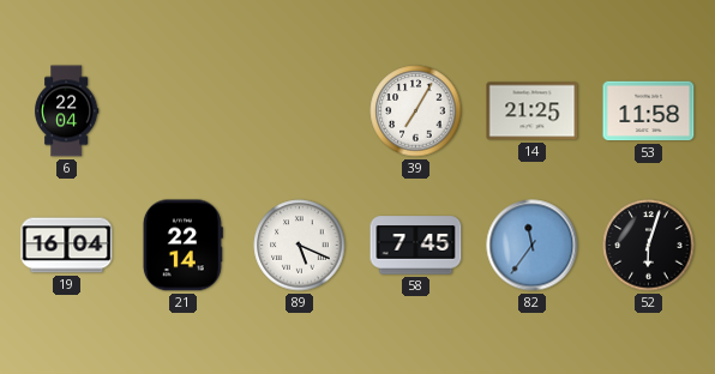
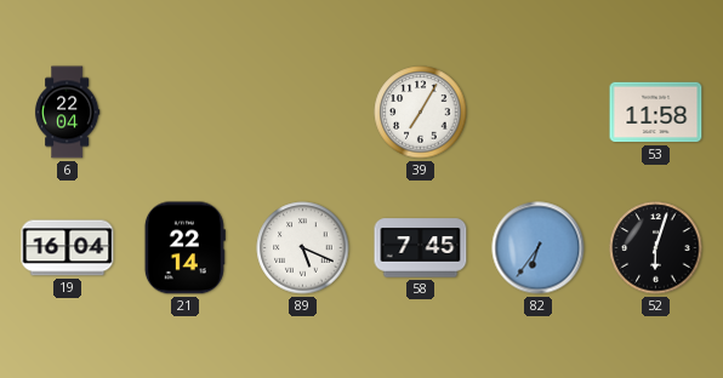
14: 21:25 -> none
82: 11:36 -> 6:36
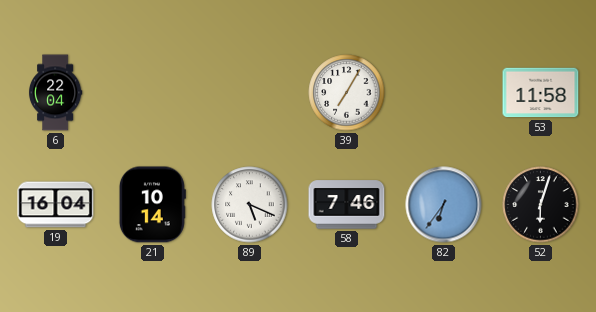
21: 22:14 -> 10:14
58: 7:45 -> 7:46
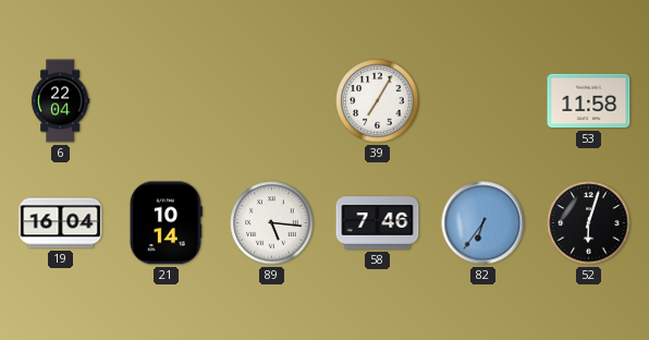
89: 5:19 -> 5:16
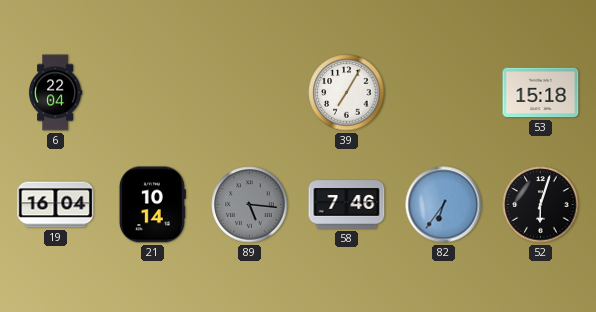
53: 11:58 -> 15:18
89 dial: white -> grey
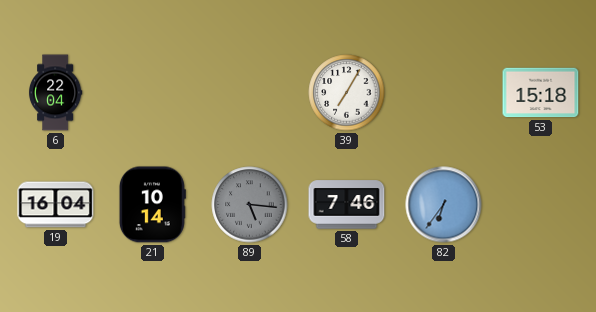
52: 6:03 -> none
